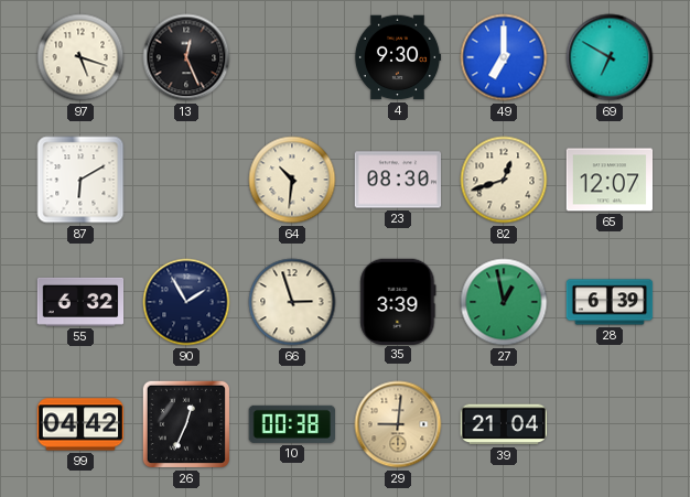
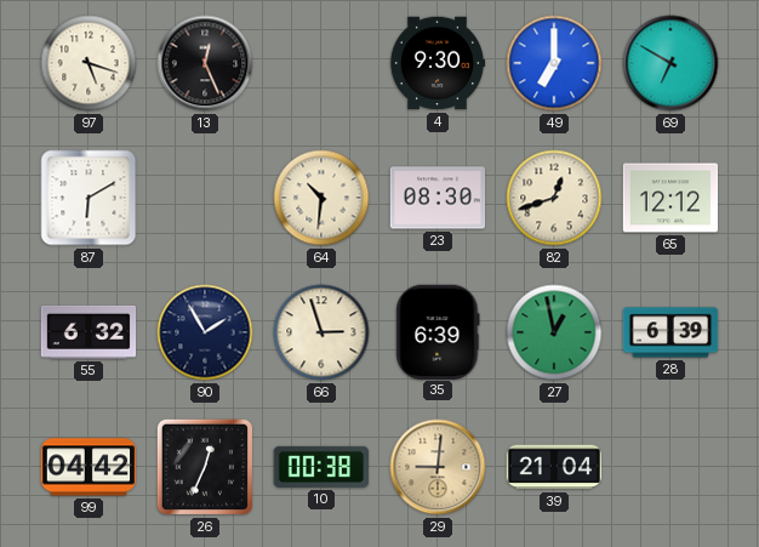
65: 12:07 -> 12:12
35: 3:39 -> 6:39
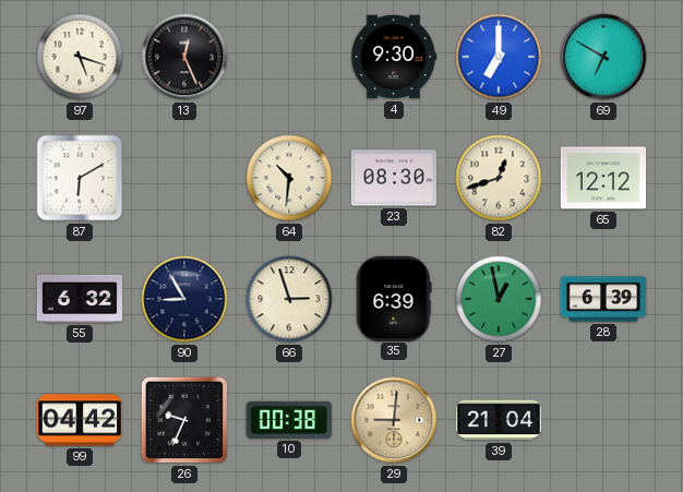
90: 1:55 -> 8:55
26: 12:34 -> 9:34
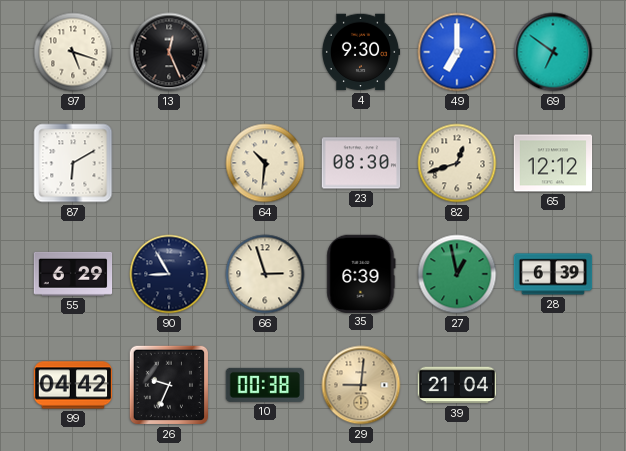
69: 6:50 -> 6:51
55: 6:32 -> 6:29
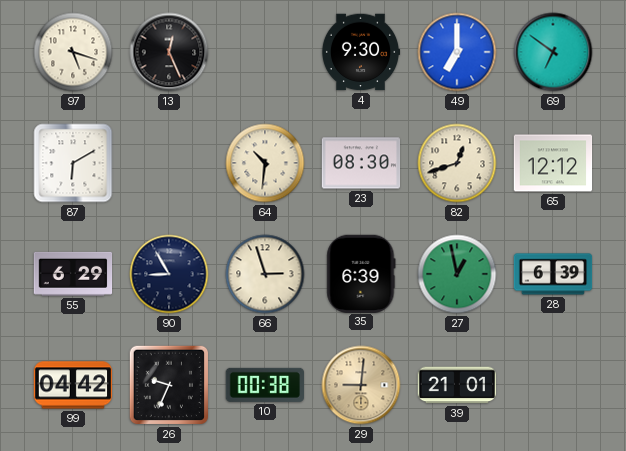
39: 21:04 -> 21:01
